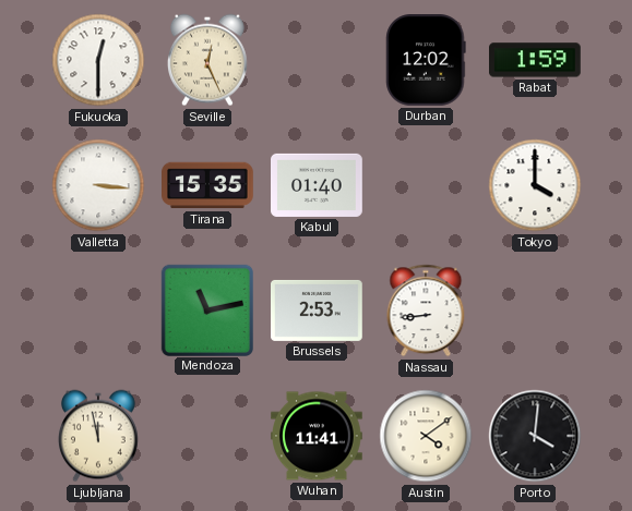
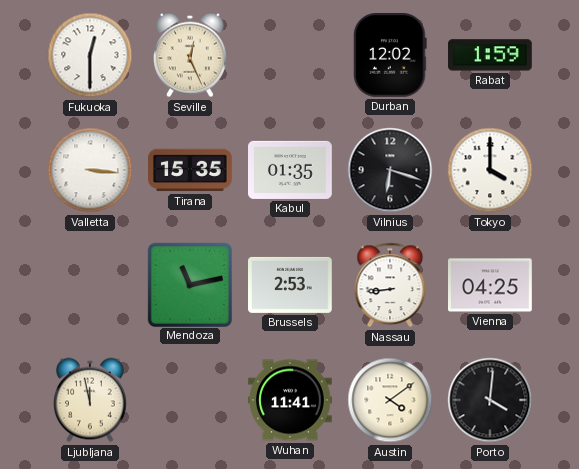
Kabul: 01:40 -> 01:35
Vilnius: none -> 6:18
Vienna: none -> 04:25
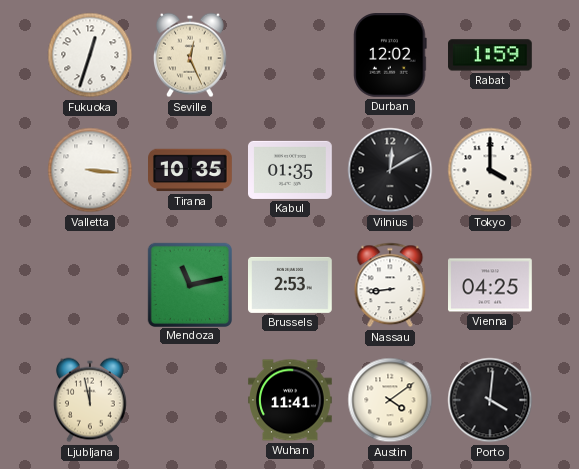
Fukuoka: 12:30 -> 12:33
Tirana: 15:35 -> 10:35
Vilnius: 6:18 -> 12:10
